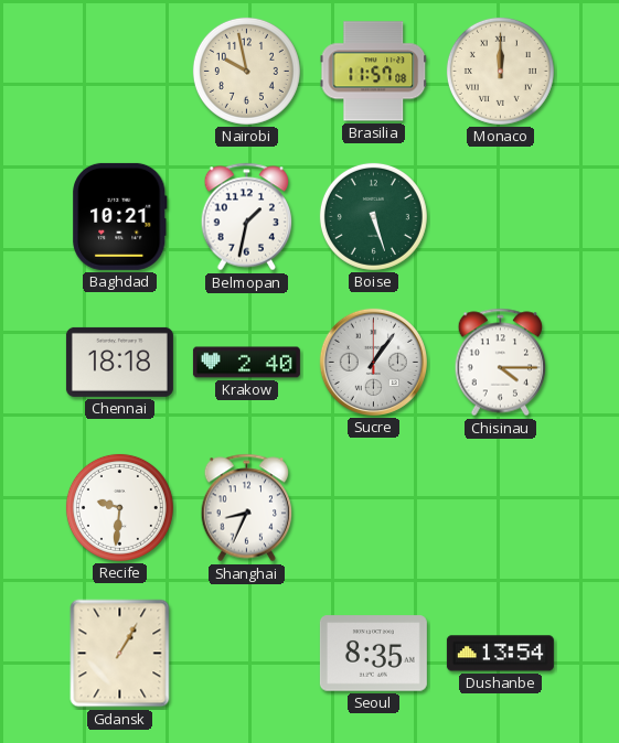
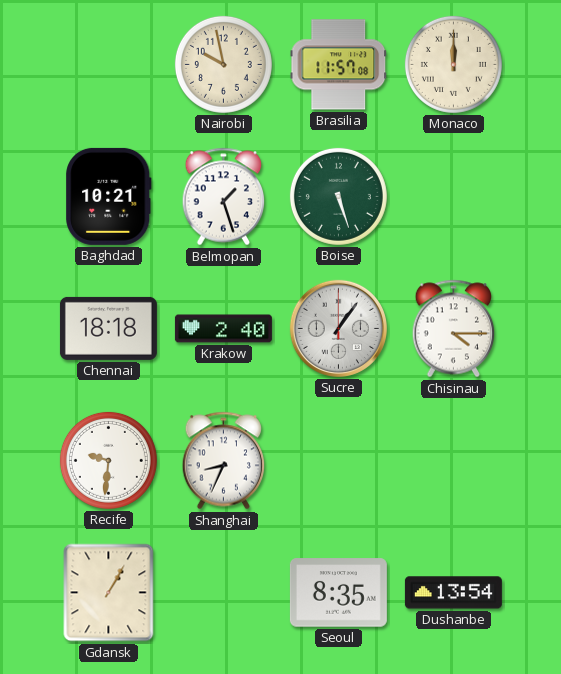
Belmopan: 1:32 -> 1:27
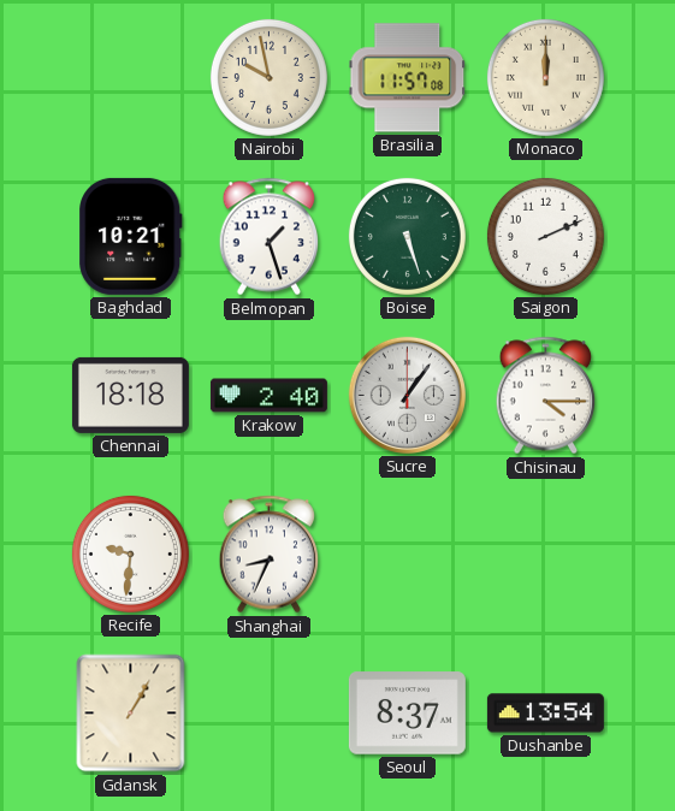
Saigon: none -> 2:11
Seoul: 8:35 -> 8:37
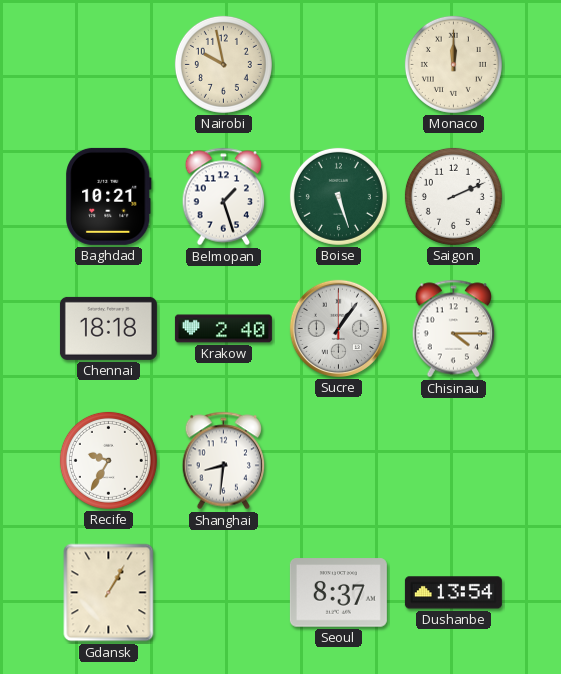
Brasilia: 11:57 -> none
Recife: 9:31 -> 9:35
Shanghai: 8:34 -> 8:31
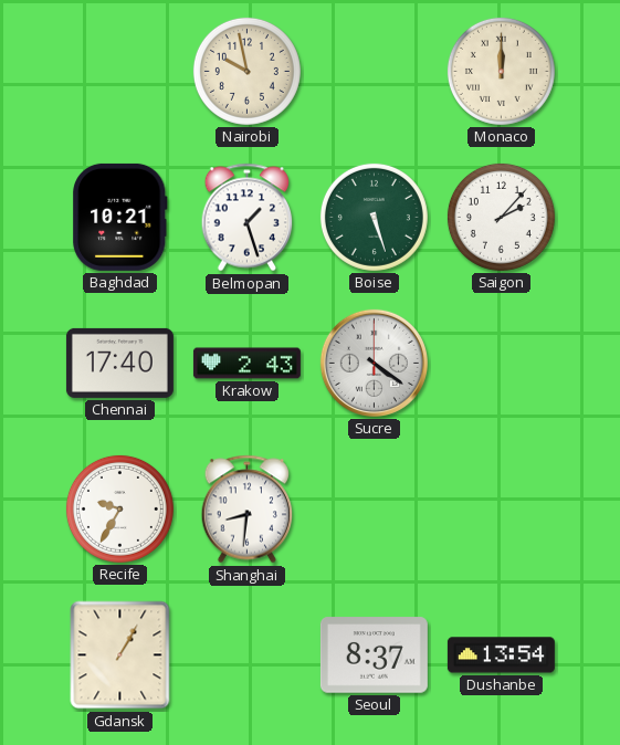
Saigon: 2:11 -> 2:07
Chennai: 18:18 -> 17:40
Krakow: 2:40 -> 2:43
Sucre: 1:06 -> 4:21
Chisinau: 4:15 -> none
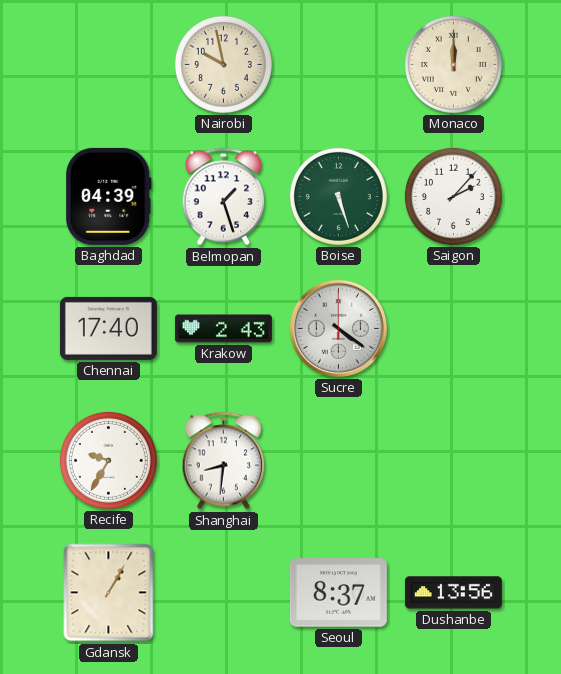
Baghdad: 10:21 -> 04:39
Dushanbe: 13:54 -> 13:56
